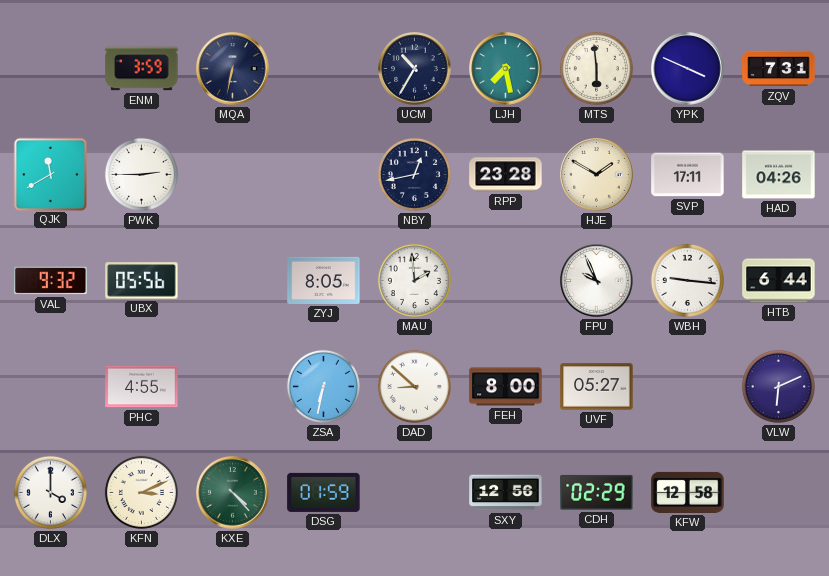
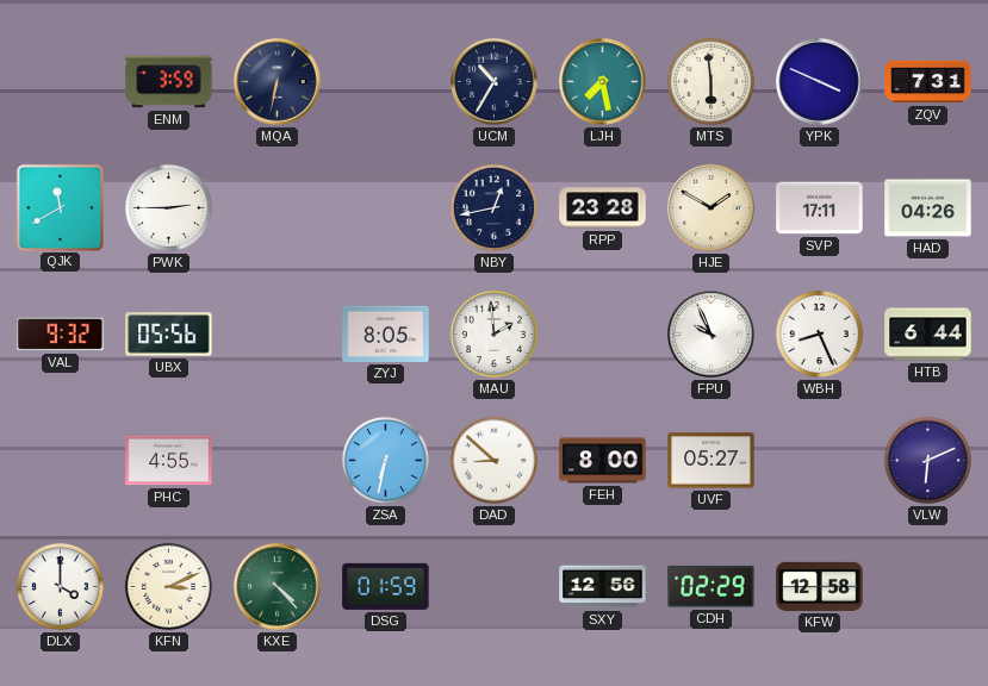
WBH: 9:16 -> 8:26
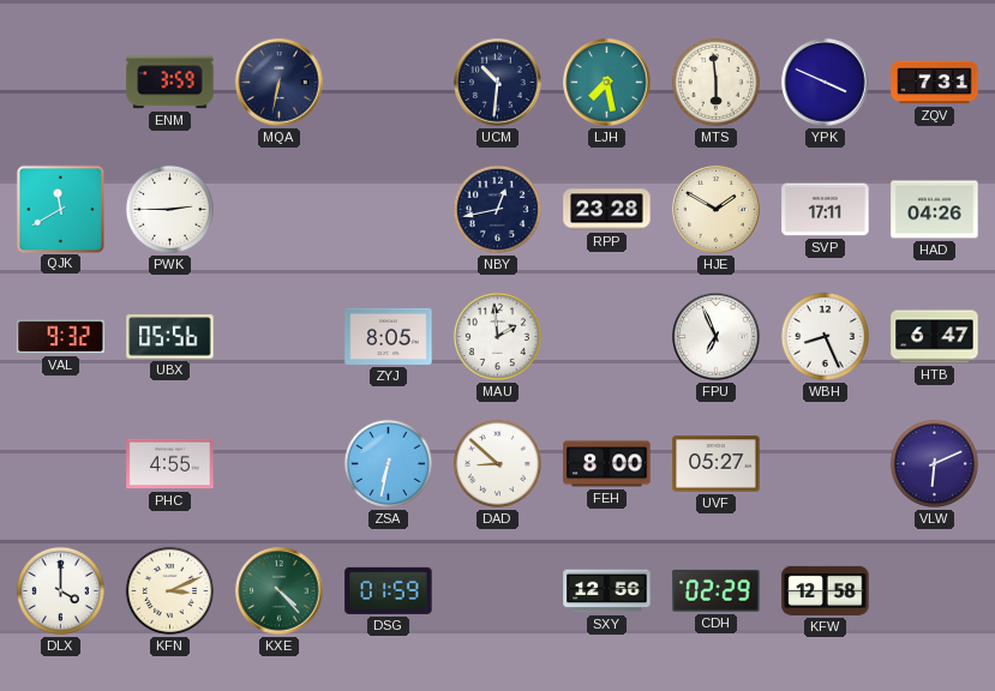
UCM: 10:35 -> 10:31
FPU: 9:56 -> 6:56
HTB: 6:44 -> 6:47
